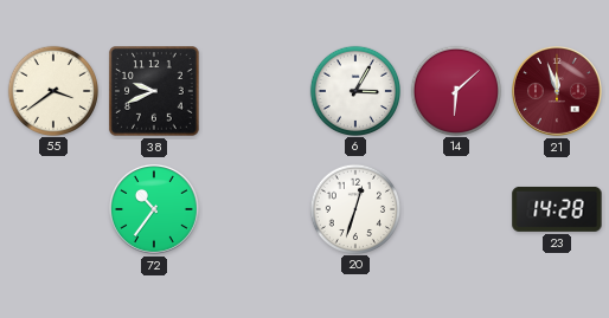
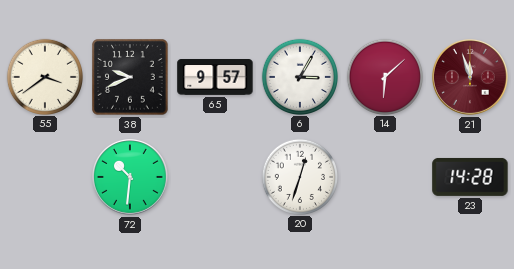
65: none -> 9:57
72: 10:36 -> 10:31
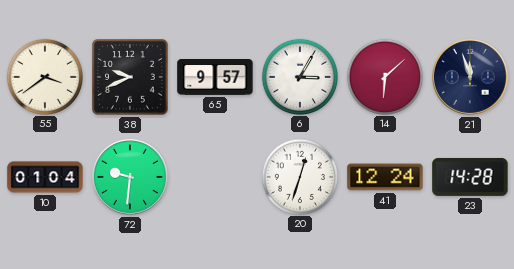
21 dial: burgundy -> navy
10: none -> 01:04
72: 10:31 -> 9:31
41: none -> 12:24
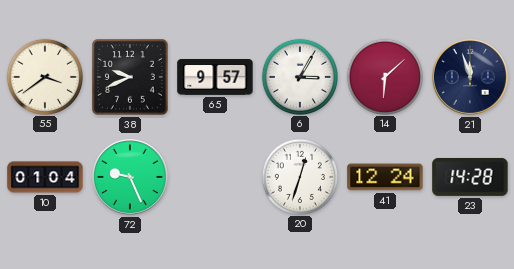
72: 9:31 -> 9:26
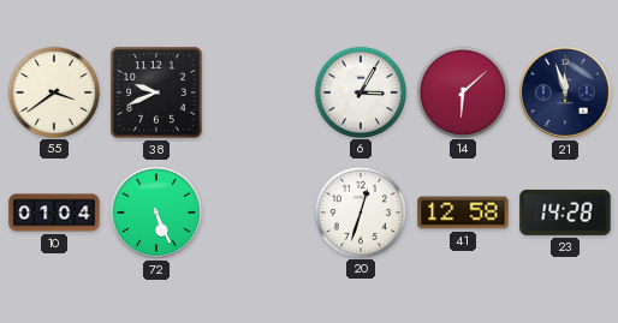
65: 9:57 -> none
72: 9:26 -> 5:26
41: 12:24 -> 12:58
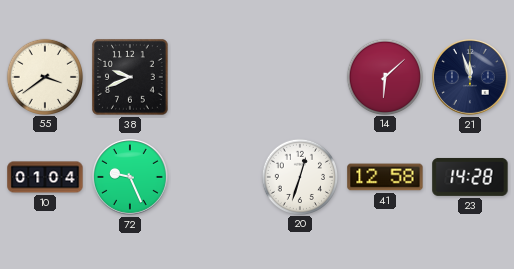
6: 3:05 -> none
72: 5:26 -> 9:26
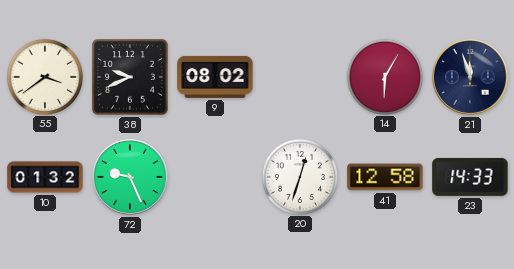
9: none -> 08:02
14: 6:08 -> 6:05
10: 01:04 -> 01:32
23: 14:28 -> 14:33
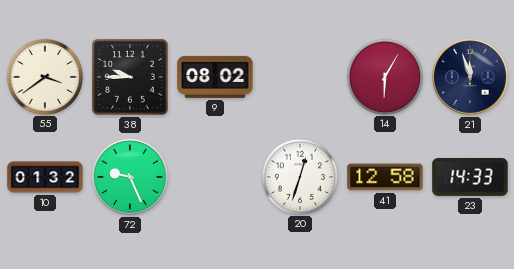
38: 9:41 -> 9:45
